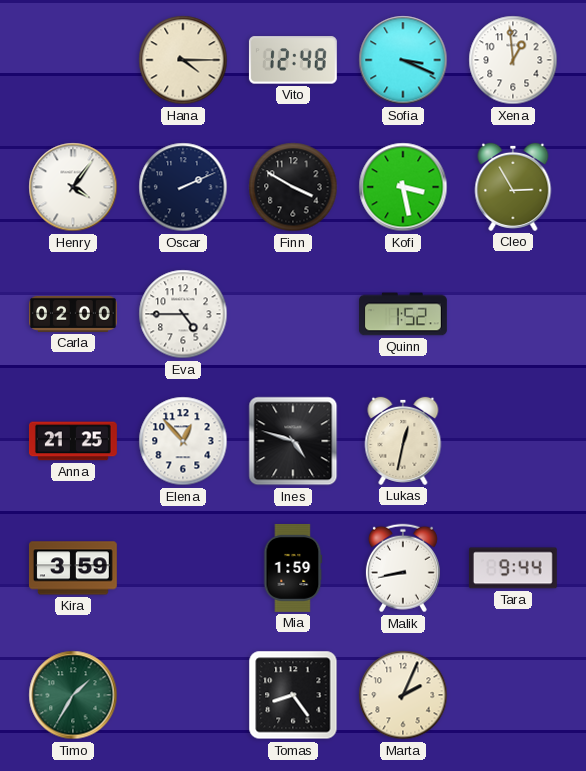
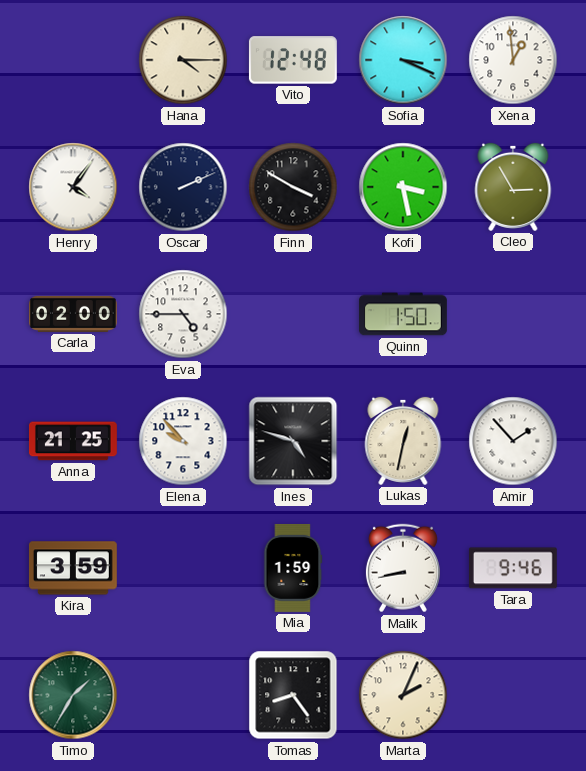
Quinn: 1:52 -> 1:50
Elena: 12:53 -> 9:53
Amir: none -> 1:53
Tara: 9:44 -> 9:46
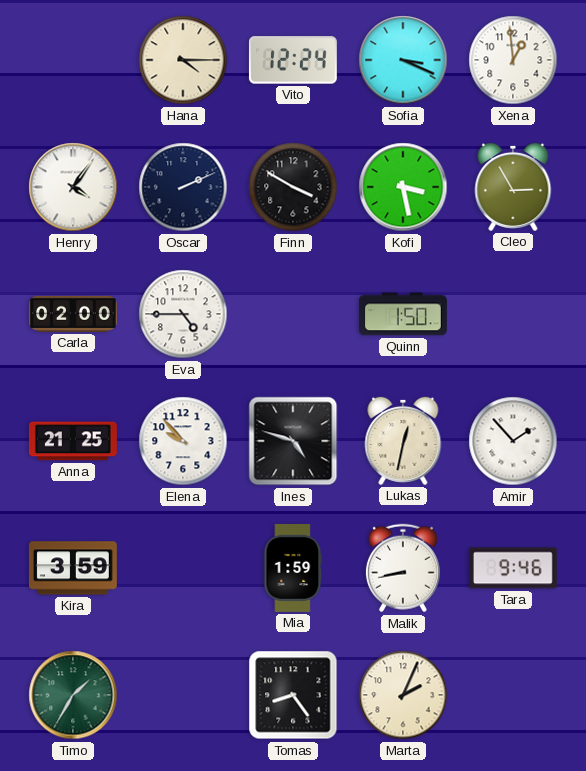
Vito: 12:48 -> 12:24
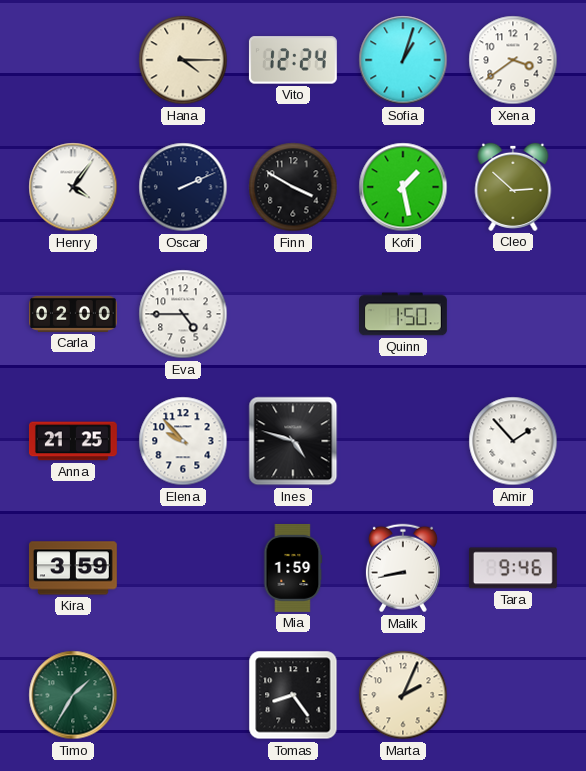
Sofia: 3:19 -> 1:03
Xena: 12:59 -> 3:39
Kofi: 3:28 -> 1:28
Cleo: 2:55 -> 2:52
Lukas: 12:32 -> none
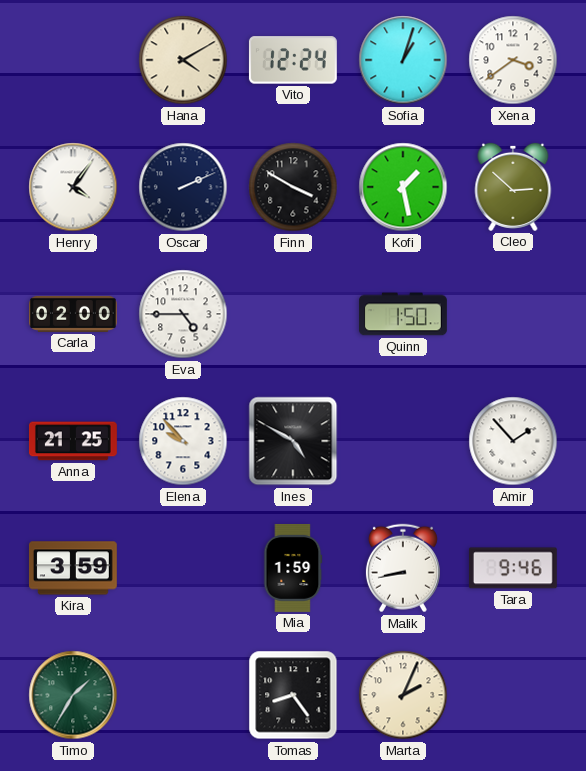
Hana: 4:15 -> 4:10
Ines: 4:48 -> 4:50
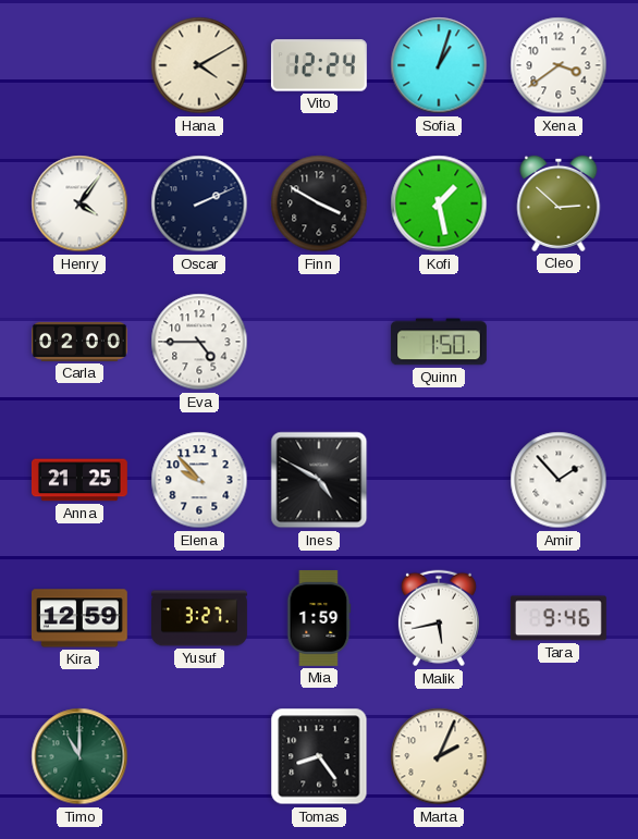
Kira: 3:59 -> 12:59
Yusuf: none -> 3:27
Malik: 8:43 -> 5:43
Timo: 1:35 -> 11:00
